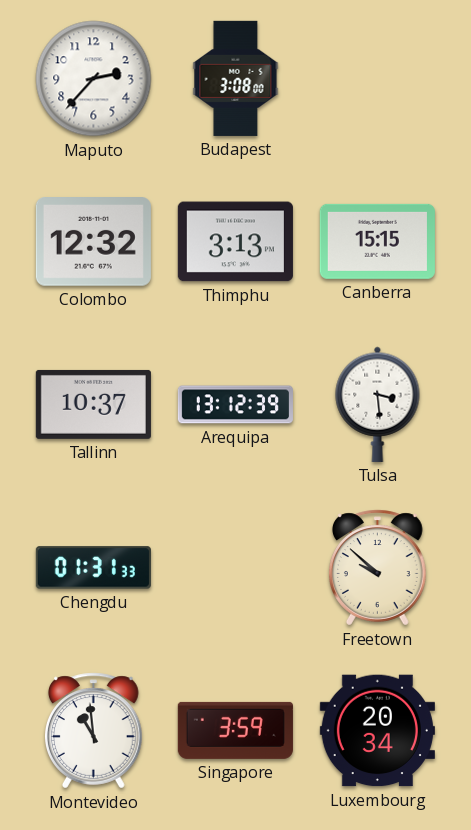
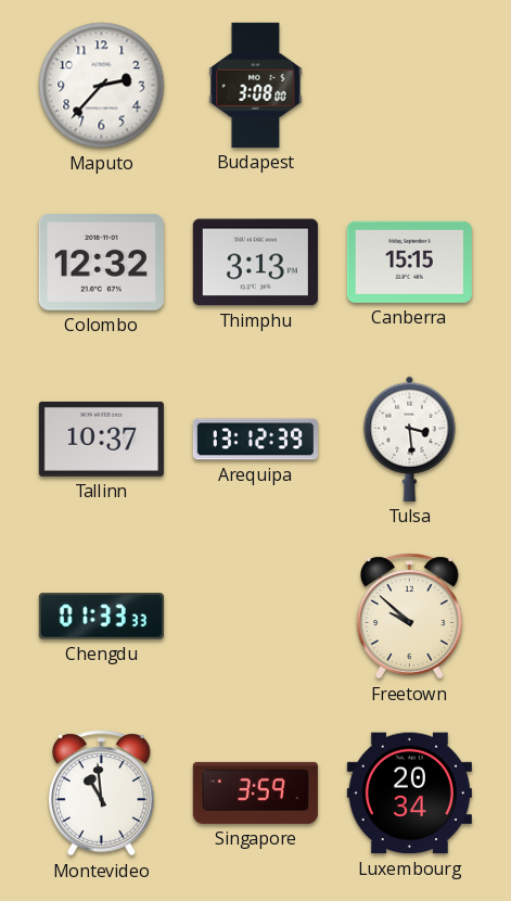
Chengdu: 01:31 -> 01:33
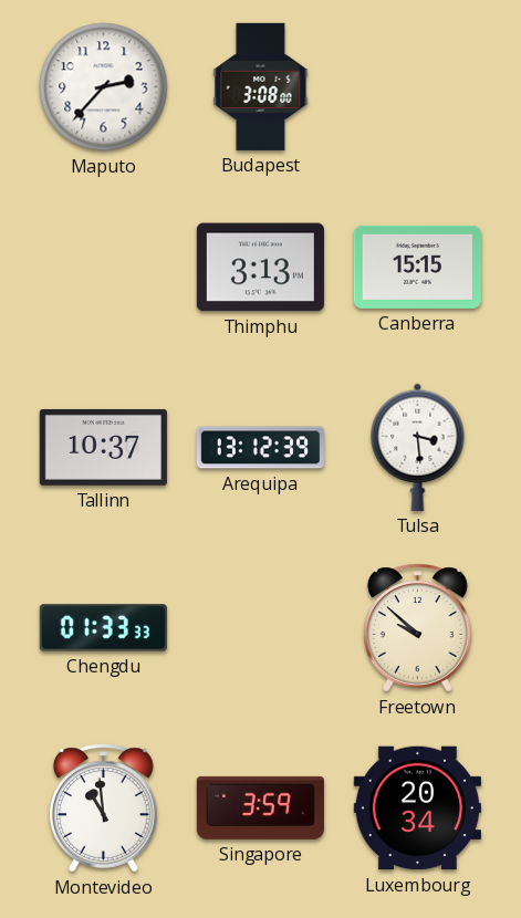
Colombo: 12:32 -> none
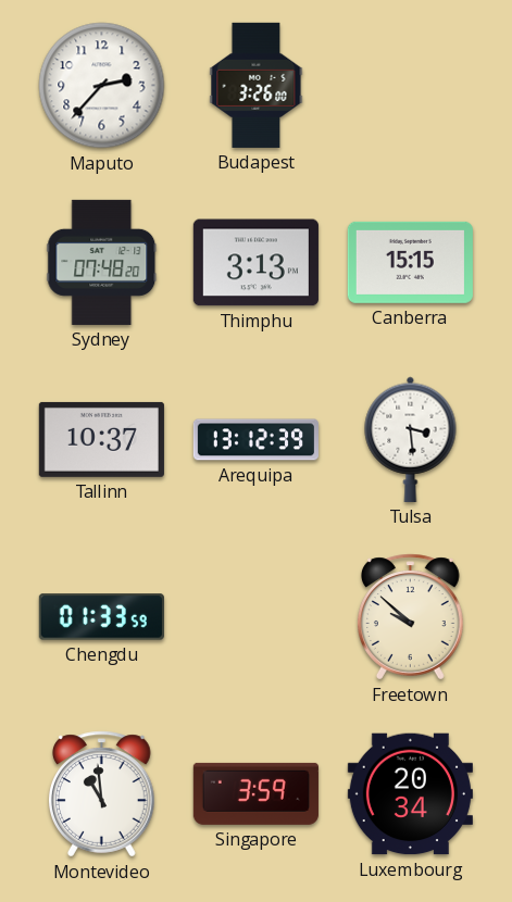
Budapest: 3:08 -> 3:26
Sydney: none -> 07:48
Chengdu: 01:33:33 -> 01:33:59
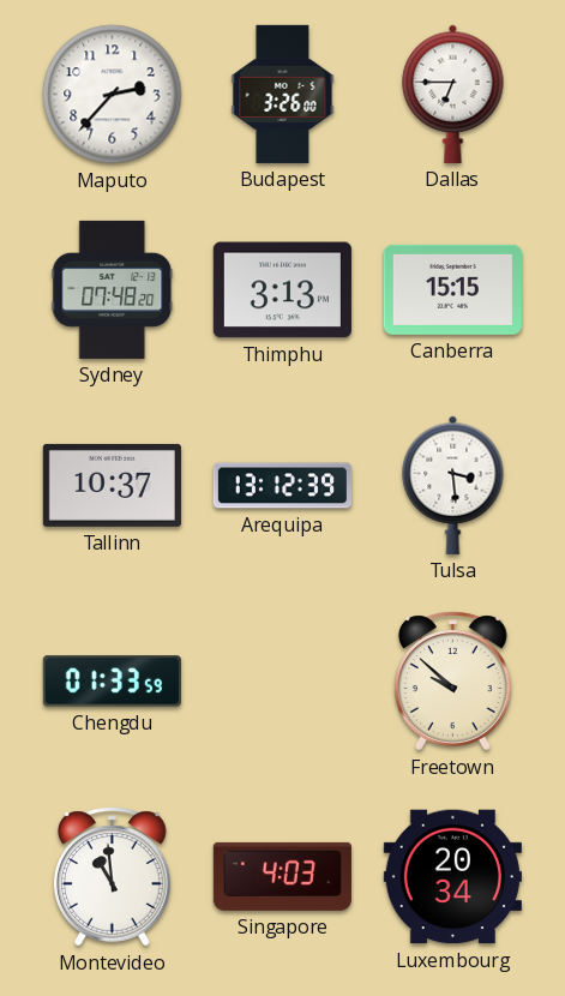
Dallas: none -> 6:45
Singapore: 3:59 -> 4:03
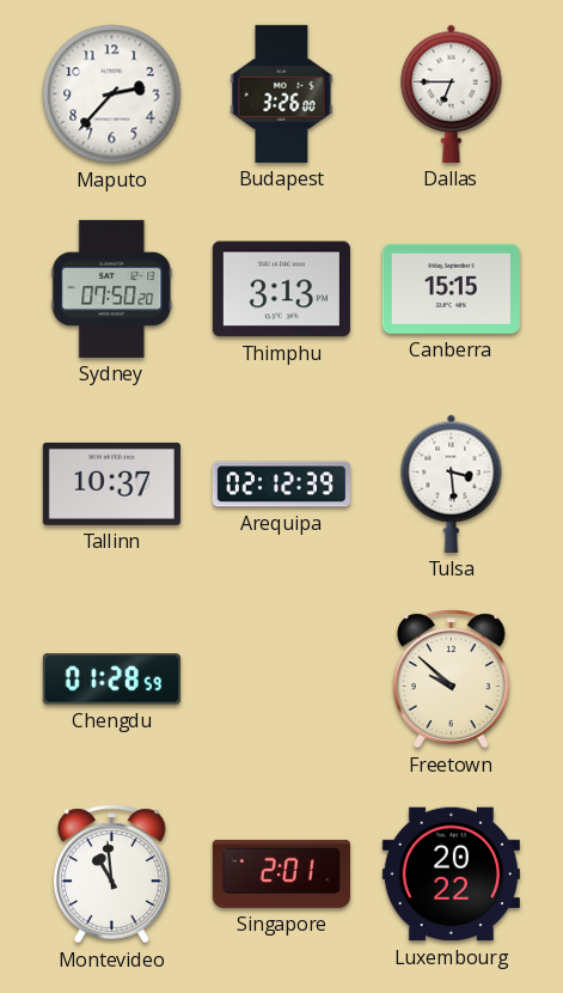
Sydney: 07:48 -> 07:50
Arequipa: 13:12 -> 02:12
Chengdu: 01:33 -> 01:28
Singapore: 4:03 -> 2:01
Luxembourg: 20:34 -> 20:22
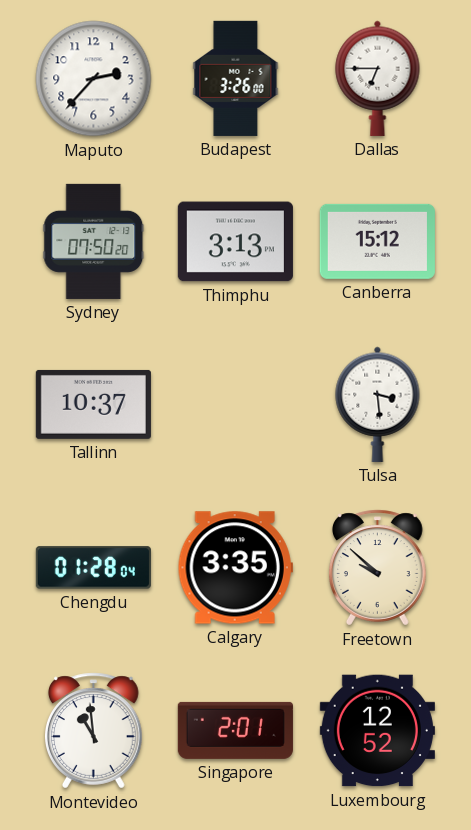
Canberra: 15:15 -> 15:12
Arequipa: 02:12 -> none
Chengdu: 01:28:59 -> 01:28:04
Calgary: none -> 3:35
Luxembourg: 20:22 -> 12:52
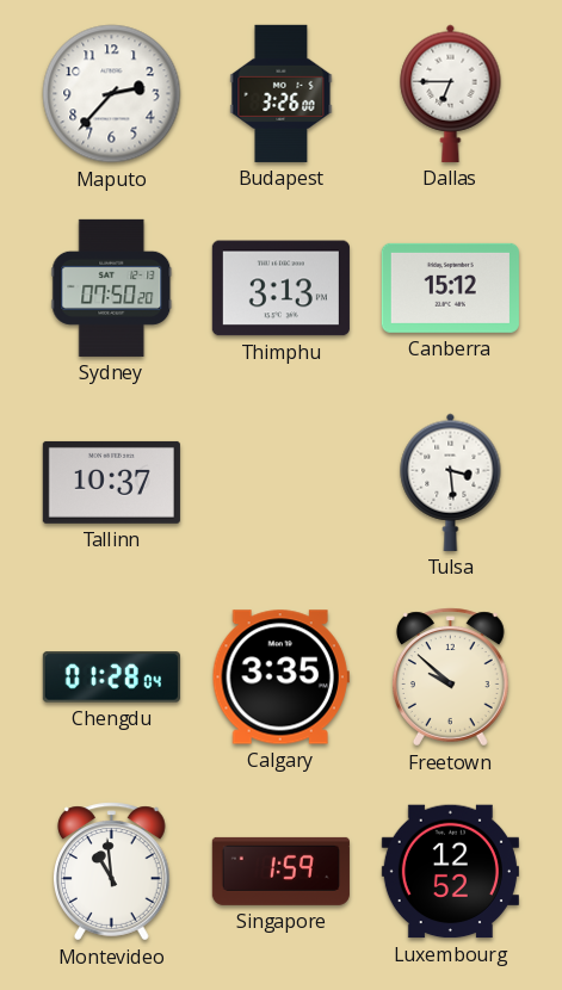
Singapore: 2:01 -> 1:59
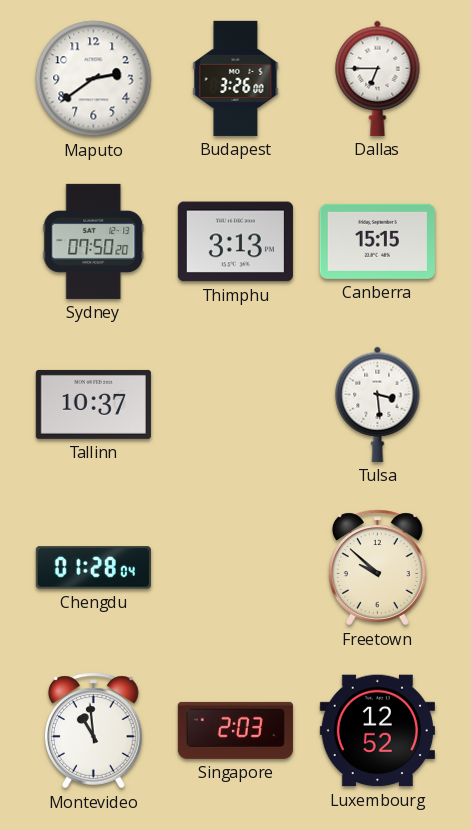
Maputo: 2:37 -> 2:39
Canberra: 15:12 -> 15:15
Calgary: 3:35 -> none
Singapore: 1:59 -> 2:03
